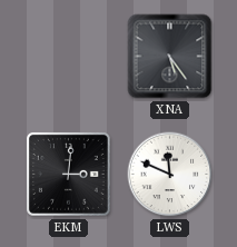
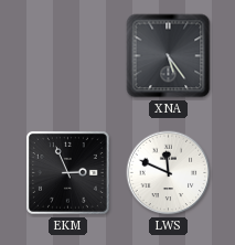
EKM: 3:01 -> 2:56
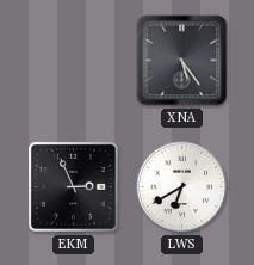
LWS: 11:49 -> 6:40
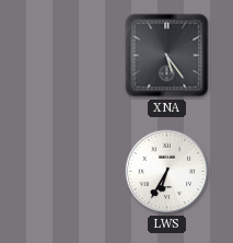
EKM: 2:56 -> none
LWS: 6:40 -> 6:35
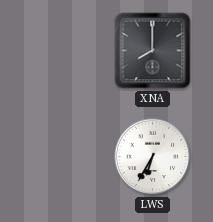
XNA: 5:24 -> 8:00
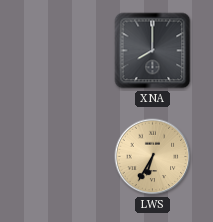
LWS dial: white -> champagne
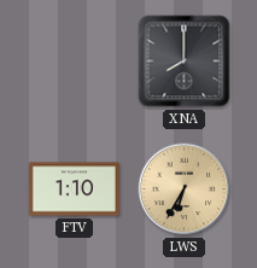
FTV: none -> 1:10
